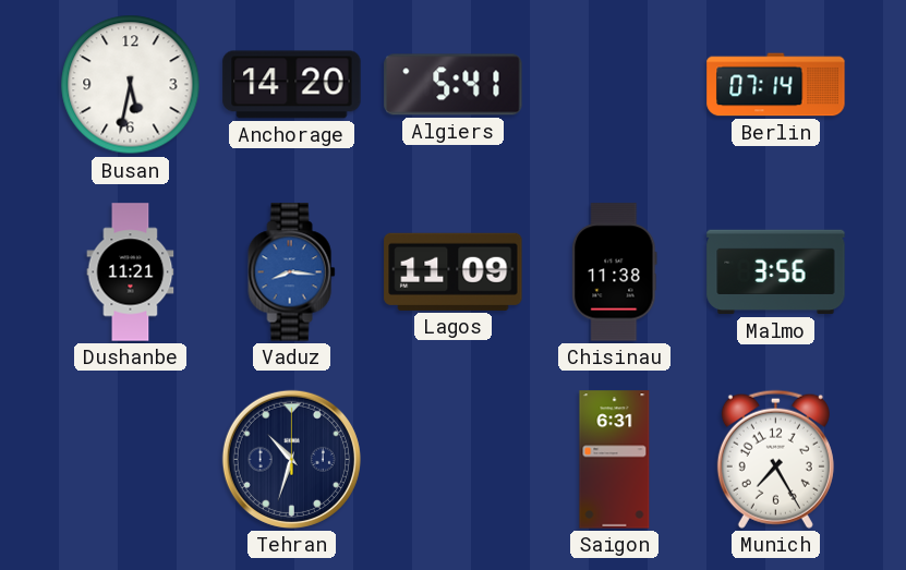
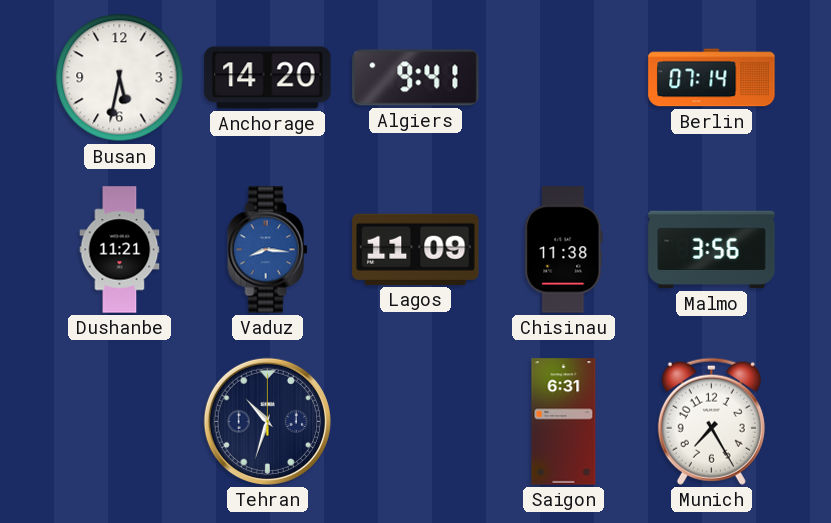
Algiers: 5:41 -> 9:41
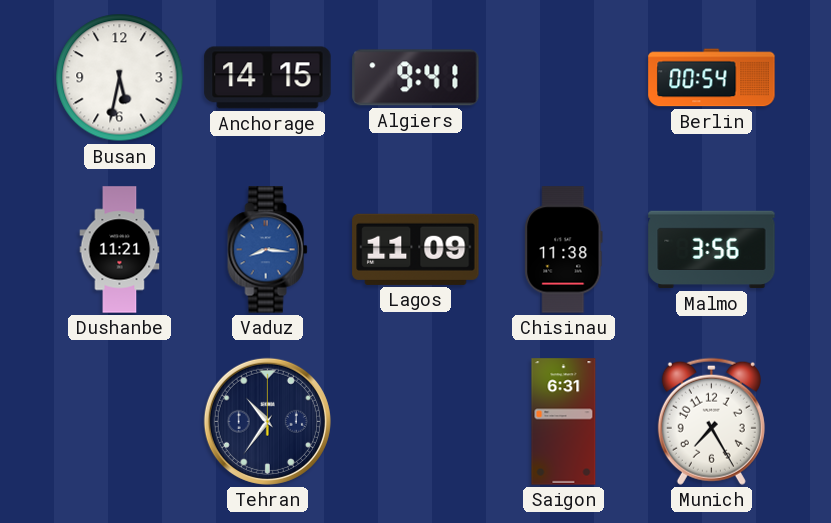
Anchorage: 14:20 -> 14:15
Berlin: 07:14 -> 00:54
Tehran: 10:33 -> 10:36
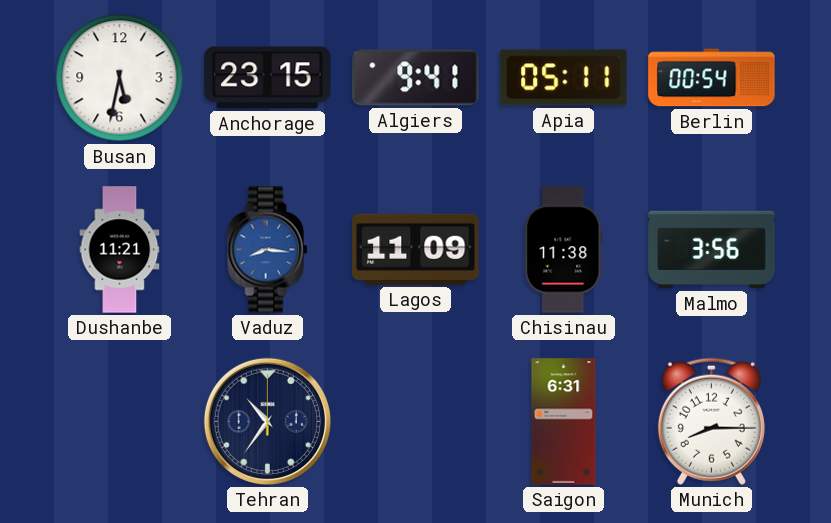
Anchorage: 14:15 -> 23:15
Apia: none -> 05:11
Munich: 7:25 -> 8:15
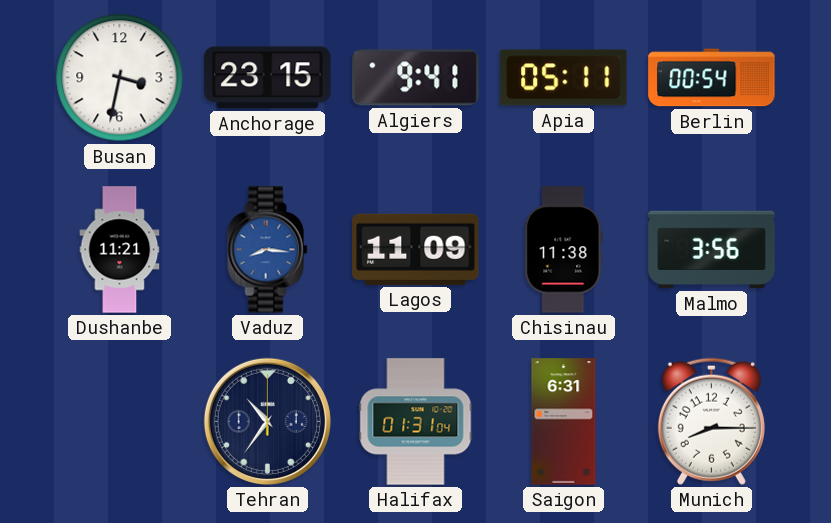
Busan: 5:32 -> 3:32
Halifax: none -> 01:31
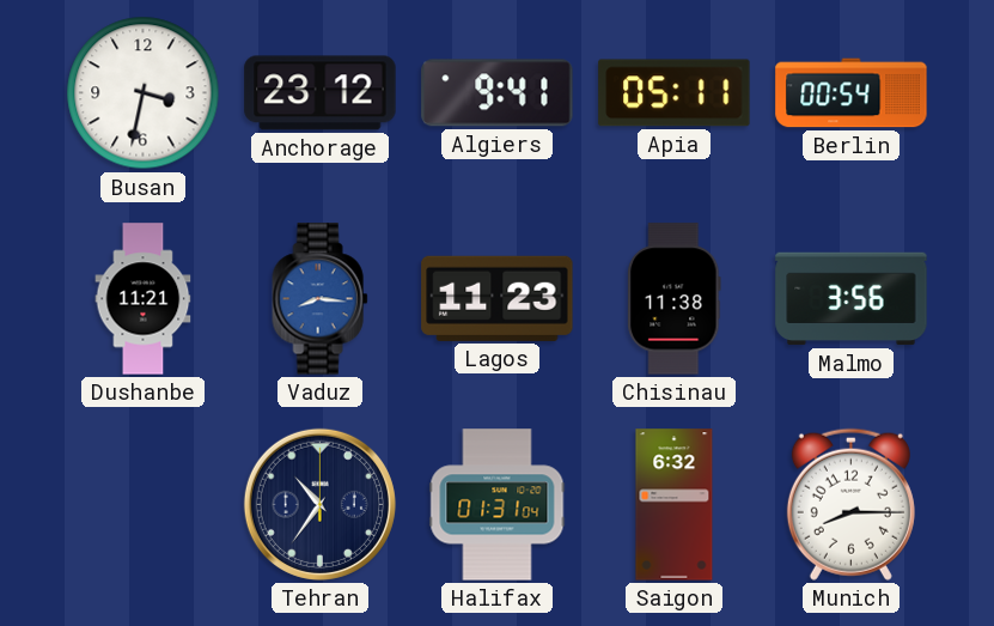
Anchorage: 23:15 -> 23:12
Lagos: 11:09 -> 11:23
Saigon: 6:31 -> 6:32
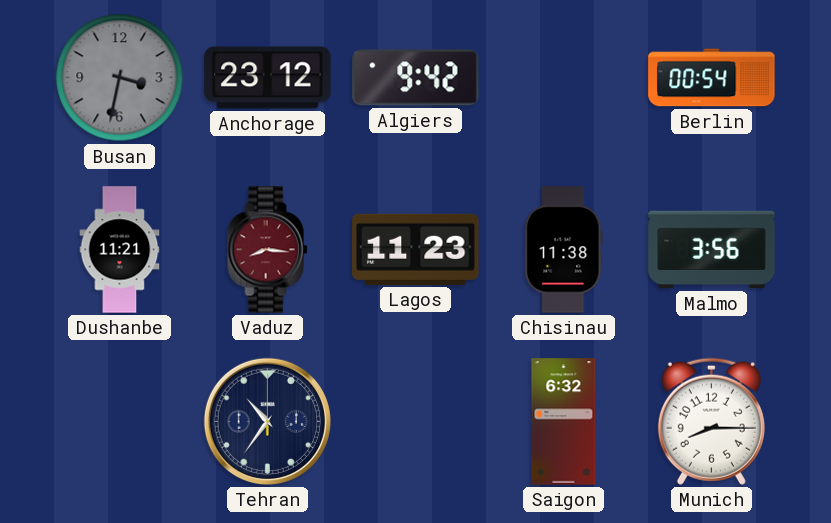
Busan dial: white -> grey
Algiers: 9:41 -> 9:42
Apia: 05:11 -> none
Vaduz dial: blue -> burgundy
Halifax: 01:31 -> none
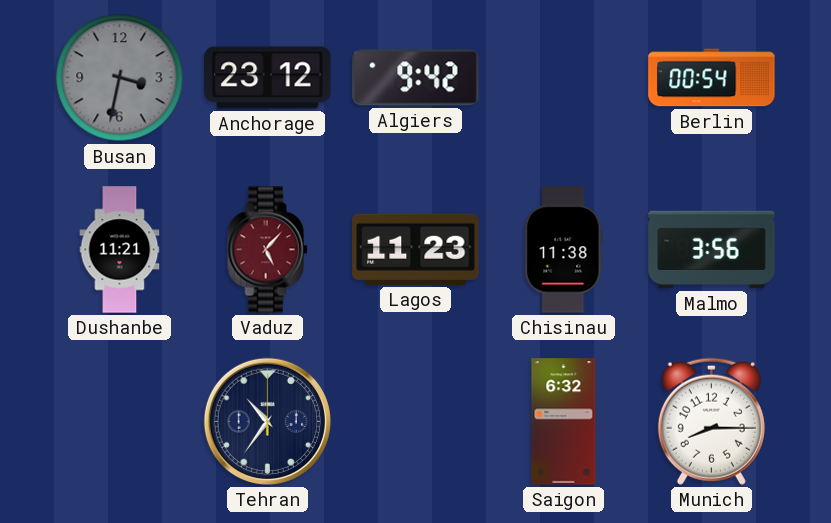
Vaduz: 8:16 -> 5:07
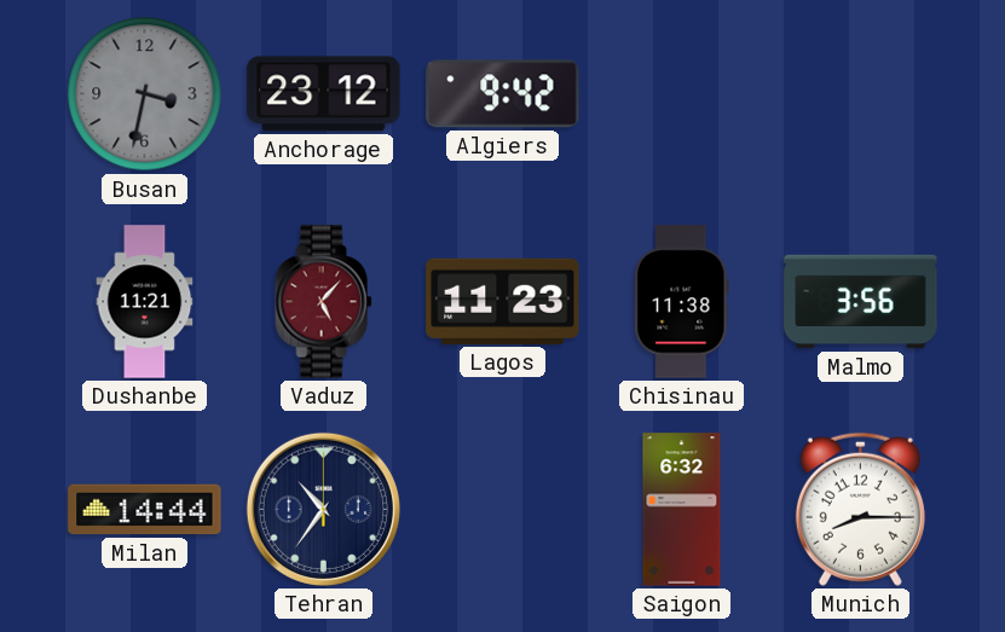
Berlin: 00:54 -> none
Milan: none -> 14:44
